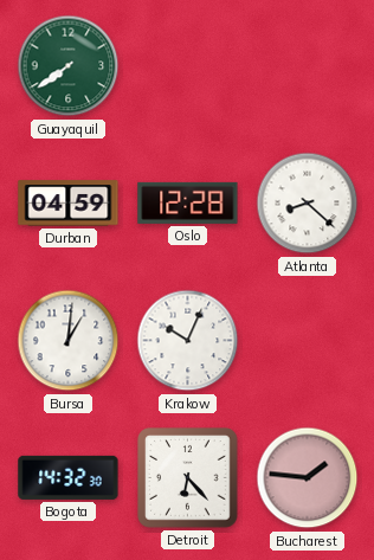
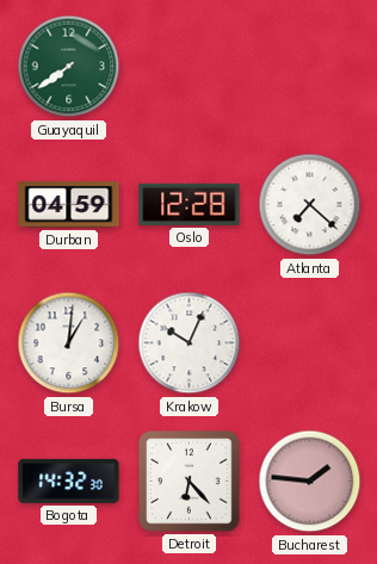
Atlanta: 8:22 -> 7:22
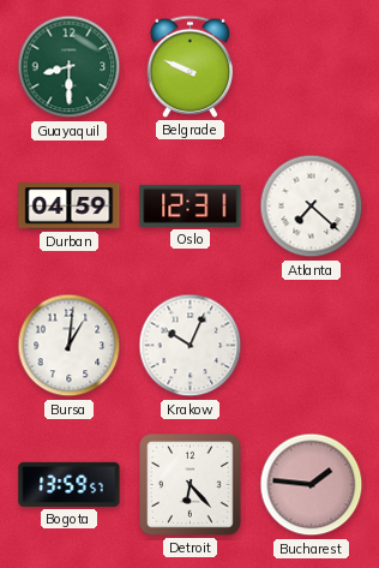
Guayaquil: 7:39 -> 8:30
Belgrade: none -> 9:49
Oslo: 12:28 -> 12:31
Bogota: 14:32 -> 13:59
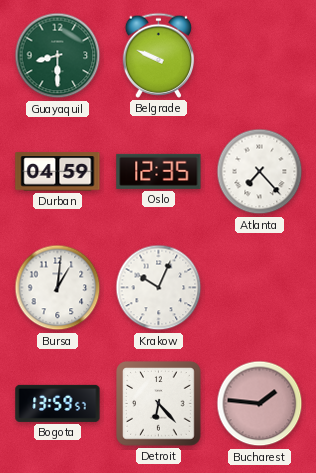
Oslo: 12:31 -> 12:35
Atlanta: 7:22 -> 7:23
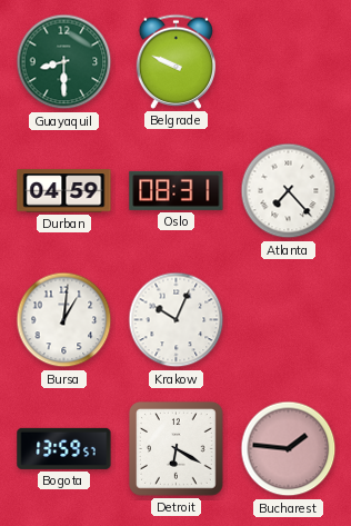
Oslo: 12:35 -> 08:31
Detroit: 6:23 -> 6:20
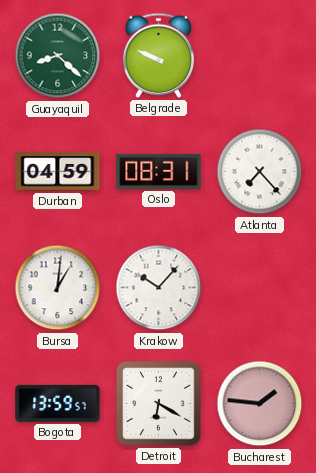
Guayaquil: 8:30 -> 8:22
Krakow: 10:04 -> 10:07
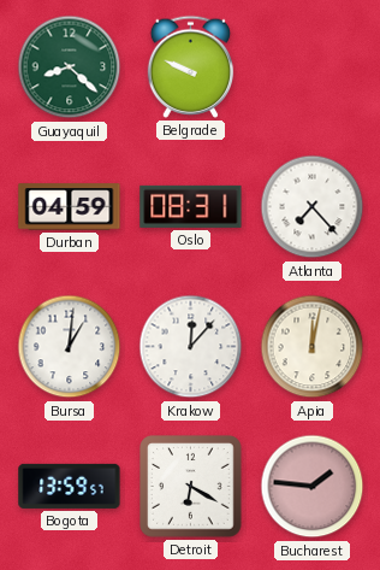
Krakow: 10:07 -> 12:07
Apia: none -> 12:02
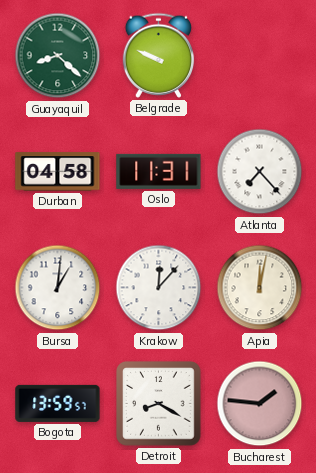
Durban: 04:59 -> 04:58
Oslo: 08:31 -> 11:31
Detroit: 6:20 -> 8:20
